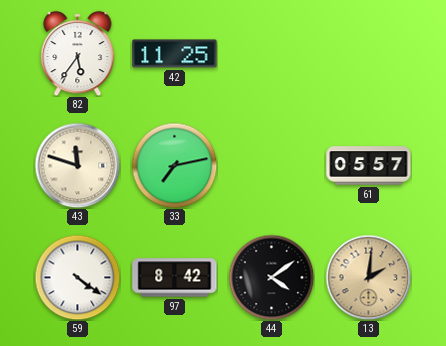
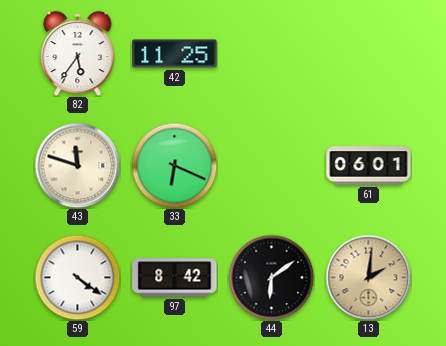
33: 7:13 -> 6:19
61: 05:57 -> 06:01
44: 4:09 -> 6:09
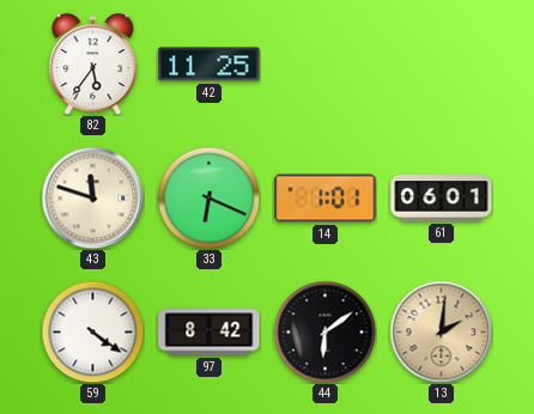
14: none -> 1:01
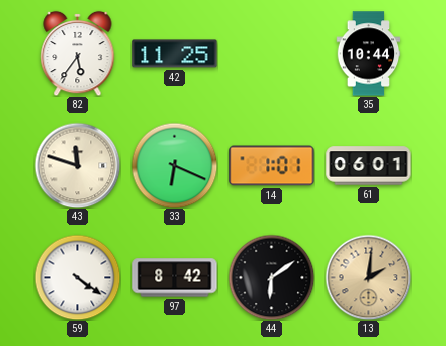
35: none -> 10:44
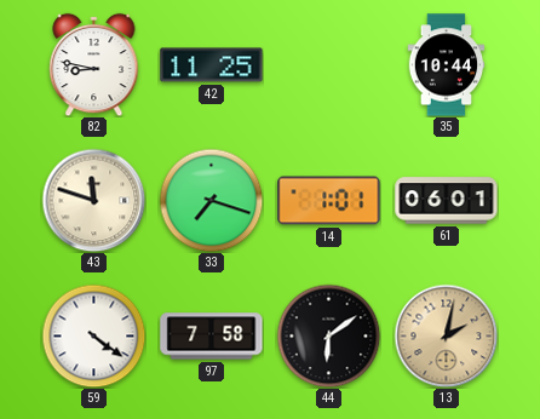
82: 5:36 -> 8:47
33: 6:19 -> 7:18
97: 8:42 -> 7:58
13: 2:01 -> 2:02
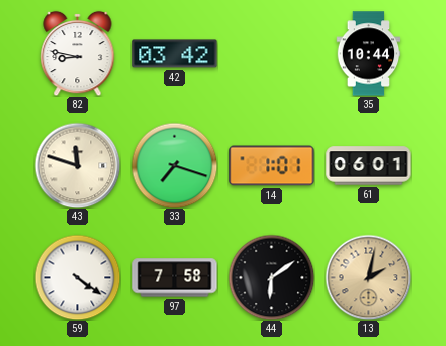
42: 11:25 -> 03:42
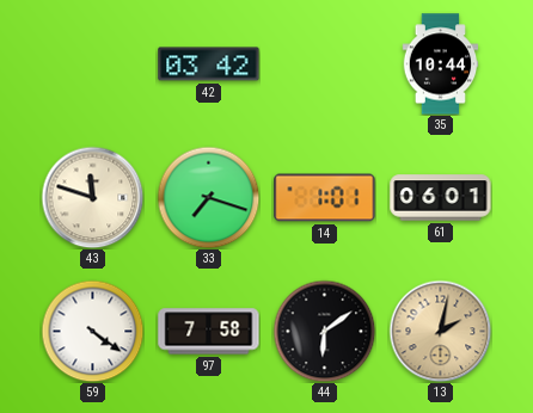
82: 8:47 -> none
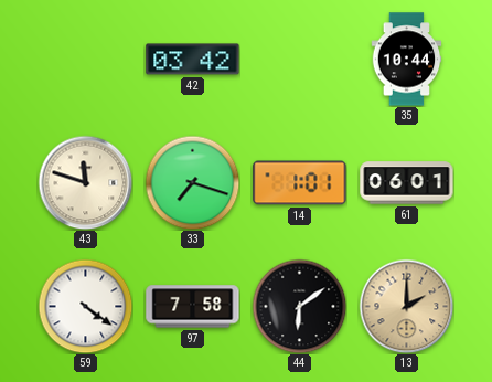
13: 2:02 -> 2:00
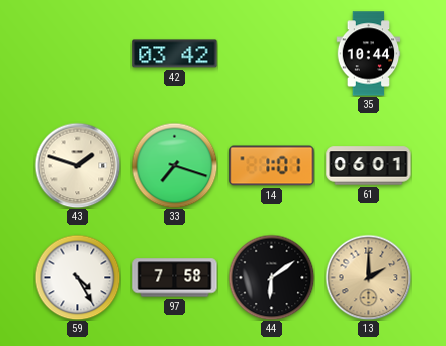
43: 11:48 -> 1:48
59: 4:21 -> 4:25
